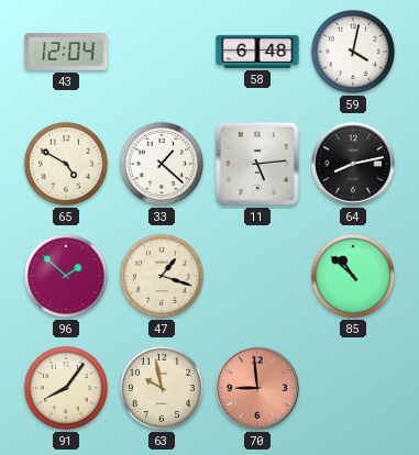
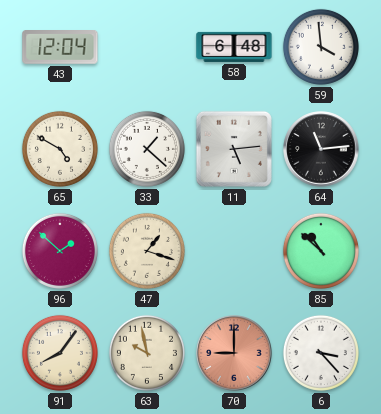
59: 4:02 -> 3:59
64: 8:13 -> 11:14
70: 8:59 -> 9:00
6: none -> 3:23
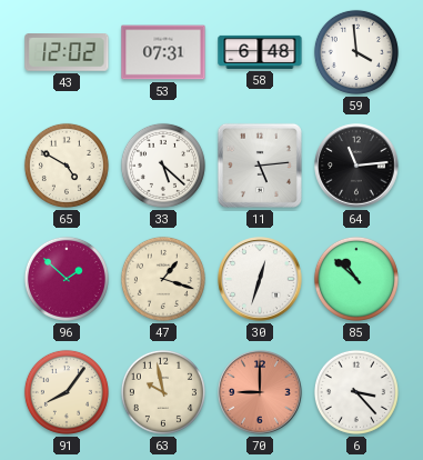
43: 12:04 -> 12:02
53: none -> 07:31
33: 1:22 -> 5:22
30: none -> 12:33
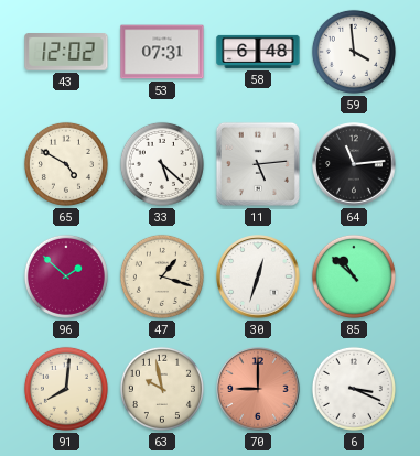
91: 8:06 -> 8:01
6: 3:23 -> 3:19
